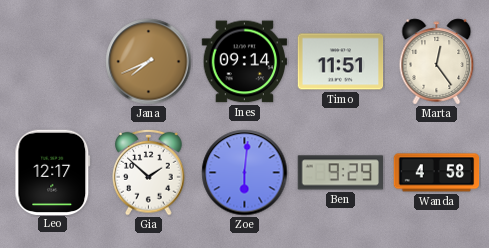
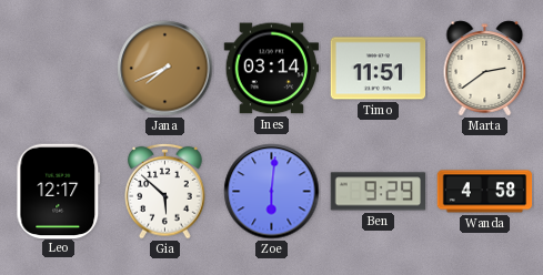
Ines: 09:14 -> 03:14
Marta: 12:24 -> 2:39
Gia: 1:52 -> 5:52
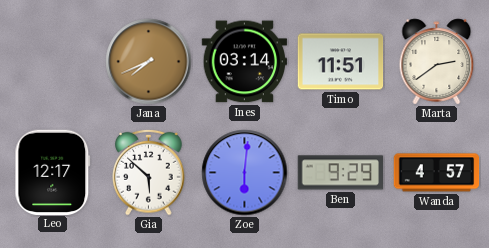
Wanda: 4:58 -> 4:57
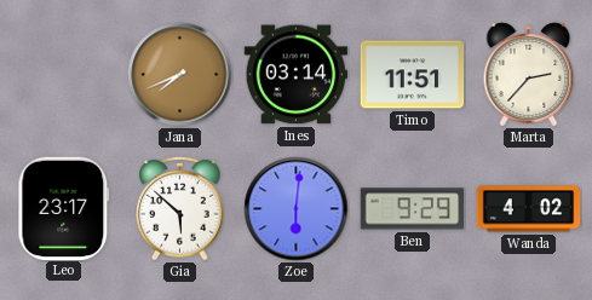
Marta: 2:39 -> 2:37
Leo: 12:17 -> 23:17
Wanda: 4:57 -> 4:02
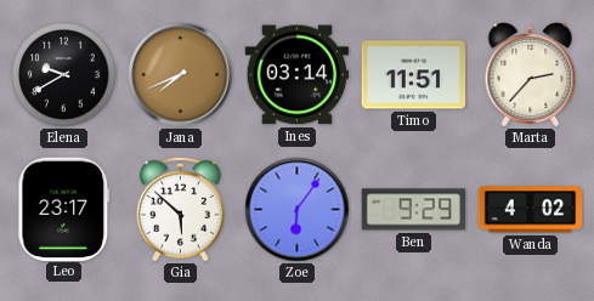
Elena: none -> 9:40
Zoe: 6:01 -> 6:06
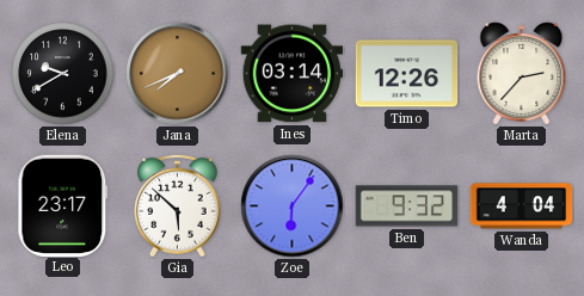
Timo: 11:51 -> 12:26
Ben: 9:29 -> 9:32
Wanda: 4:02 -> 4:04
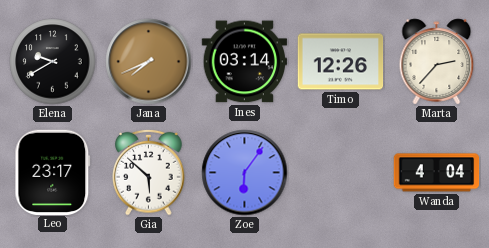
Ben: 9:32 -> none
